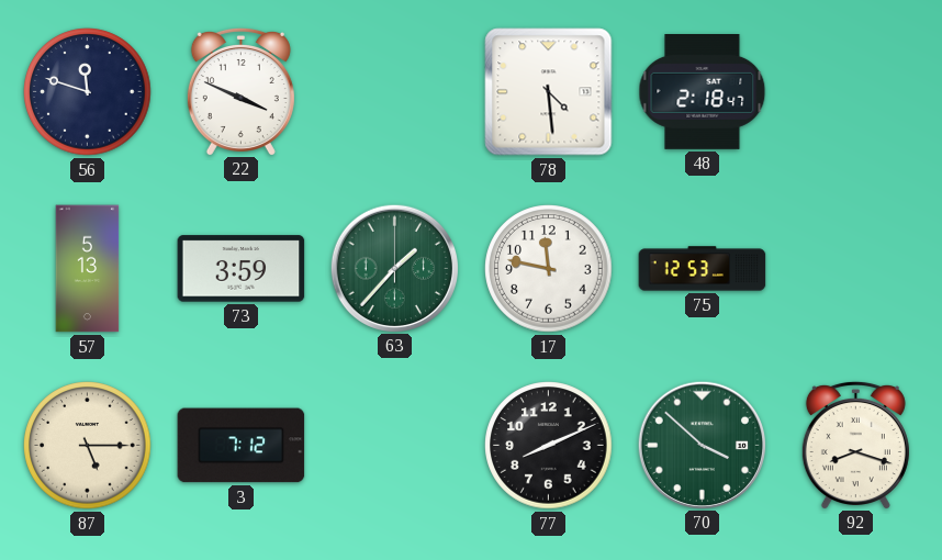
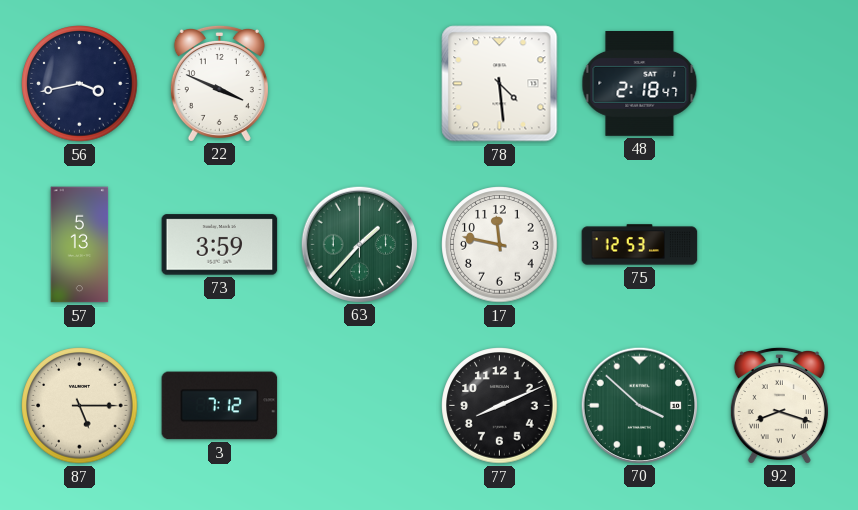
56: 11:48 -> 3:43
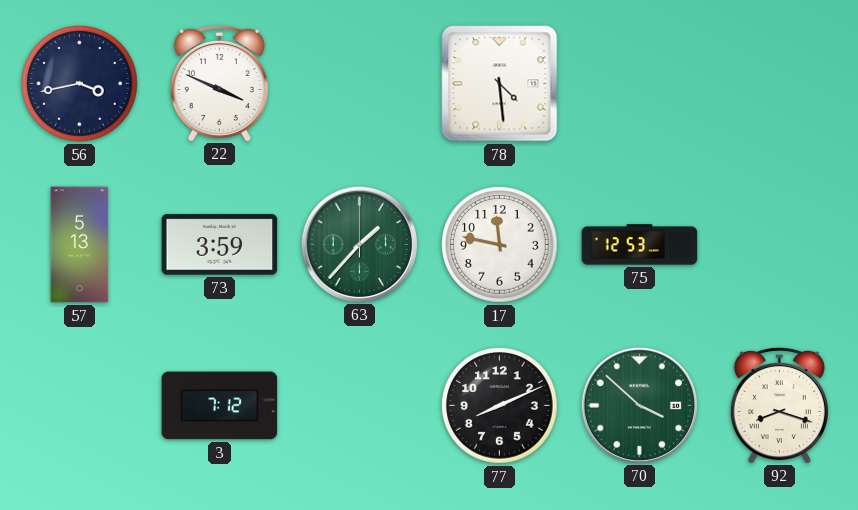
48: 2:18 -> none
87: 5:15 -> none
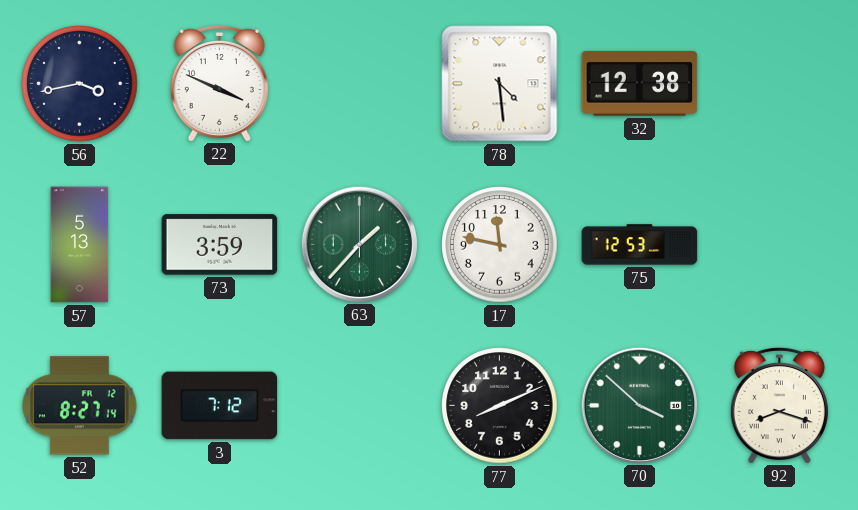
32: none -> 12:38
52: none -> 8:27
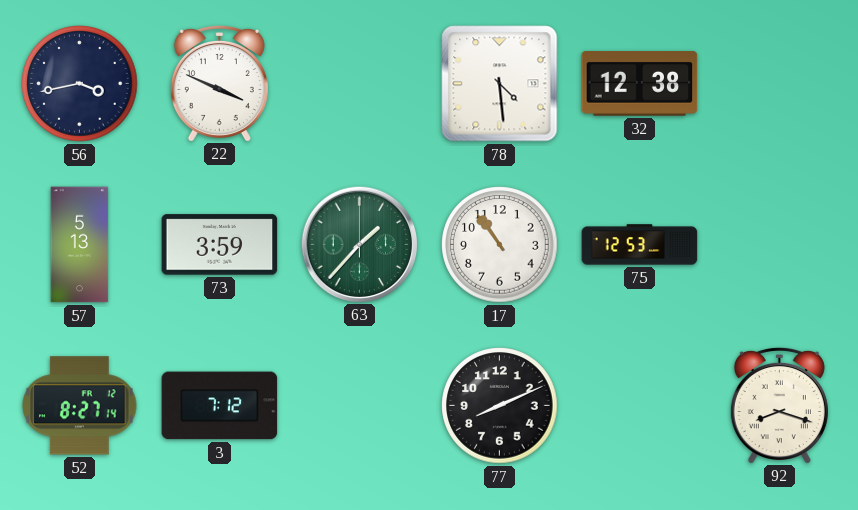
17: 11:47 -> 10:54
70: 3:52 -> none
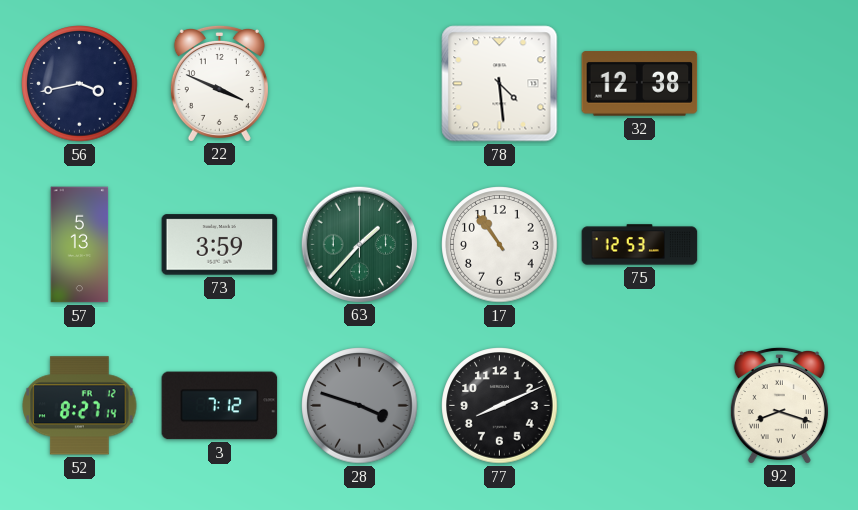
28: none -> 3:48
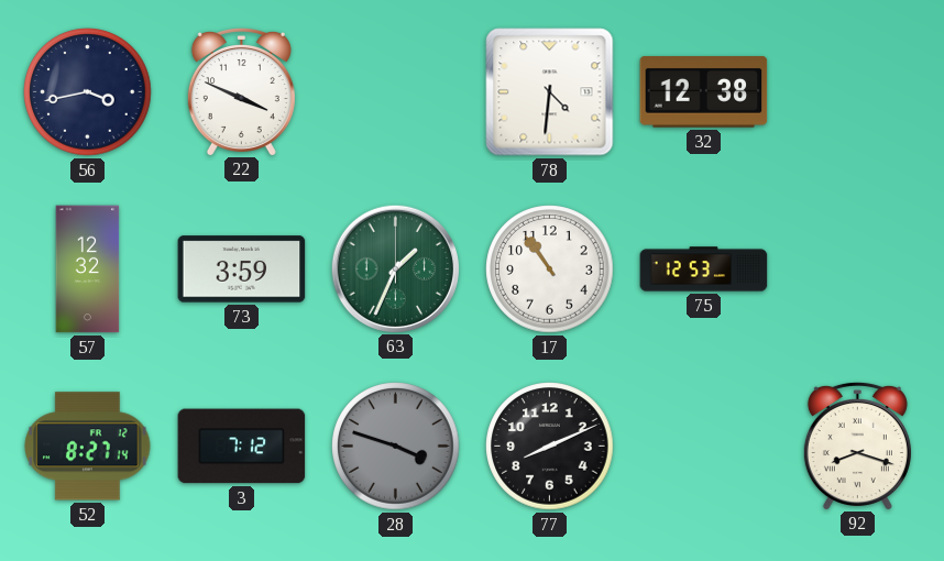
78: 4:29 -> 4:31
57: 5:13 -> 12:32
63: 1:37 -> 1:34
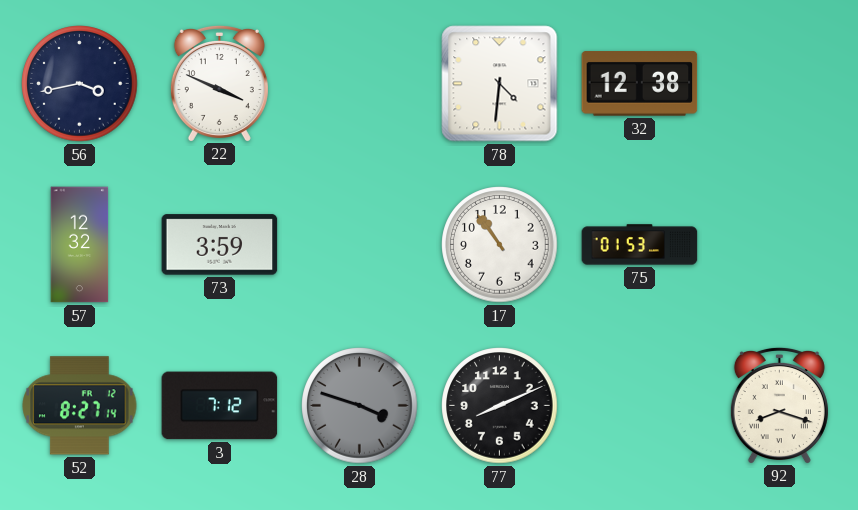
63: 1:34 -> none
75: 12:53 -> 01:53
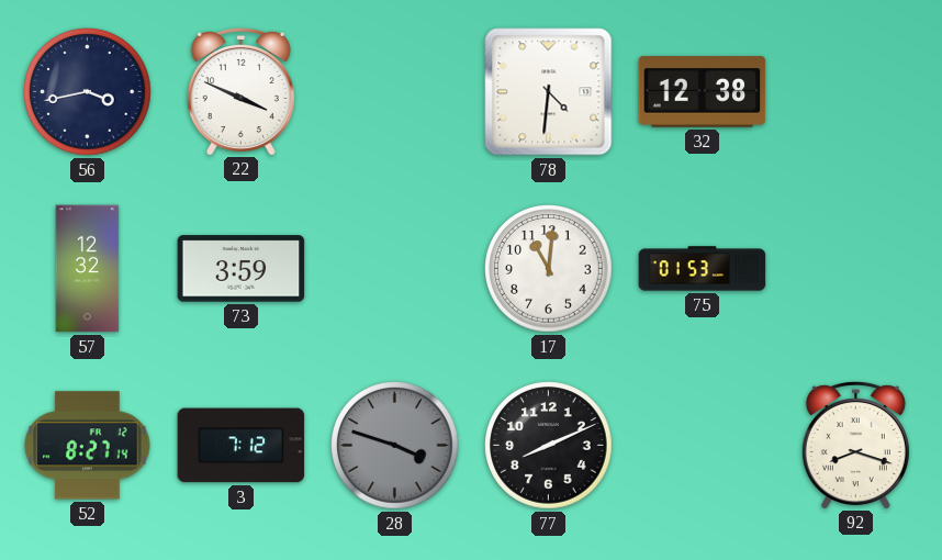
17: 10:54 -> 11:01
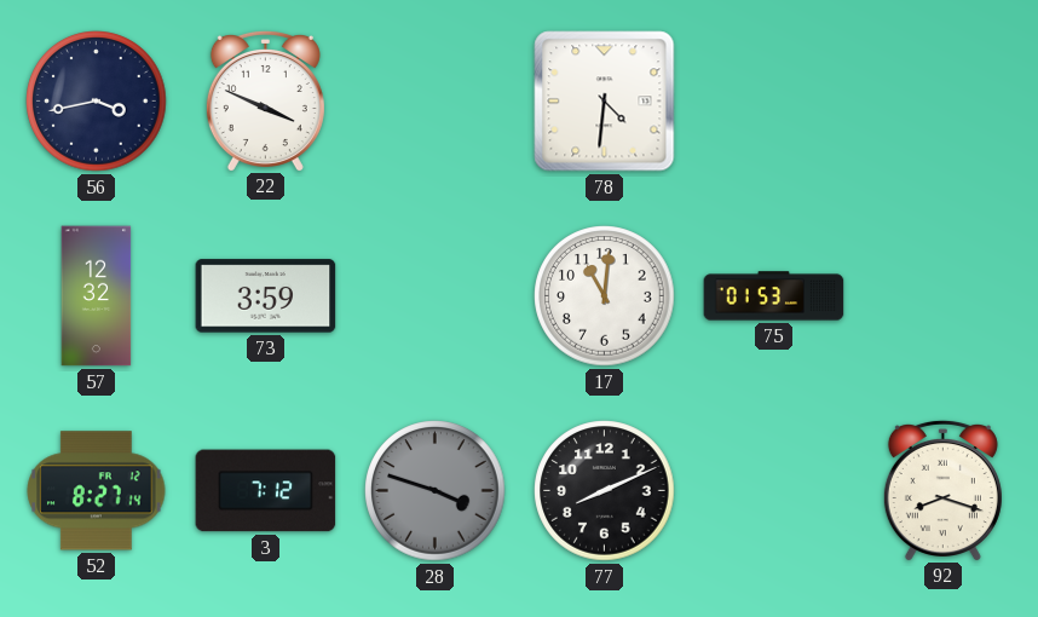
32: 12:38 -> none
